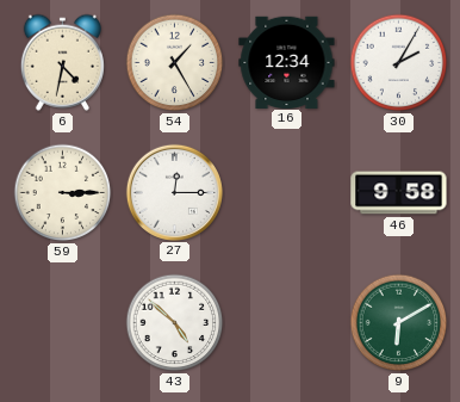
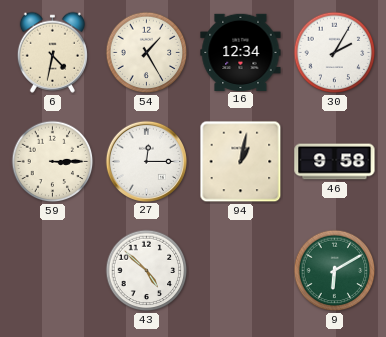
94: none -> 1:02
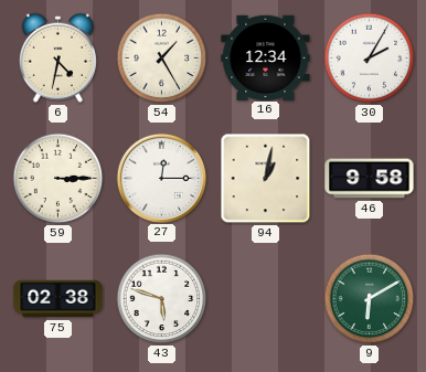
75: none -> 02:38
43: 4:52 -> 5:48
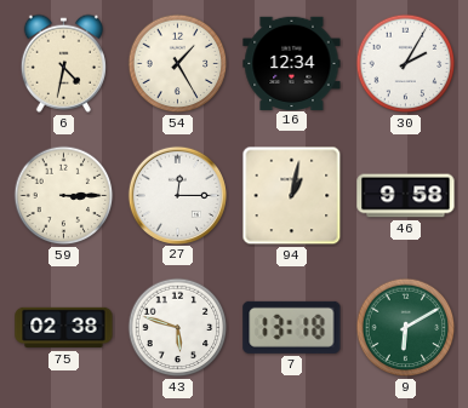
7: none -> 13:18
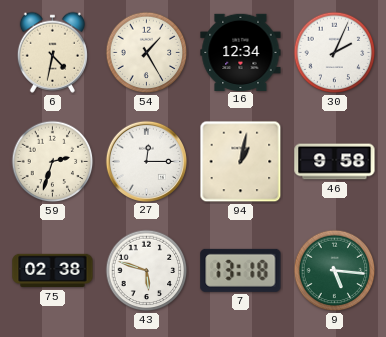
30: 2:05 -> 2:04
59: 3:15 -> 2:33
9: 6:10 -> 5:16
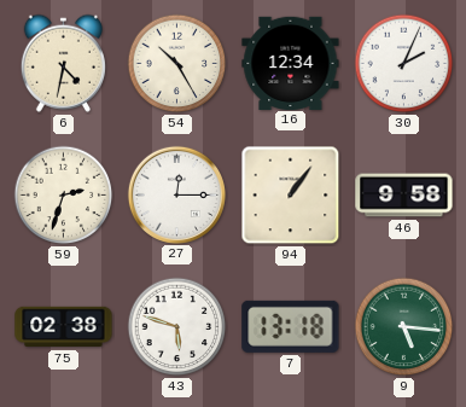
54: 1:25 -> 10:25
94: 1:02 -> 1:06
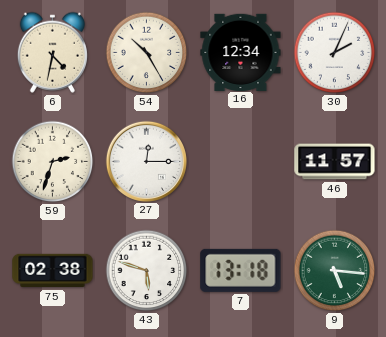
94: 1:06 -> none
46: 9:58 -> 11:57
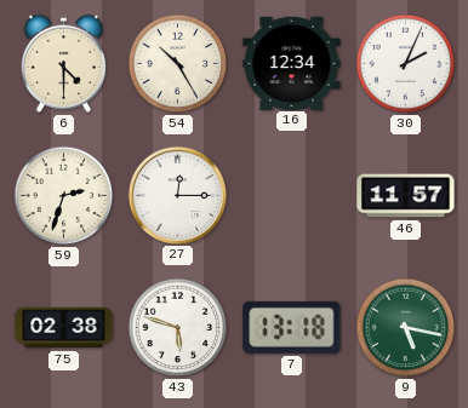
6: 4:32 -> 4:30
9: 5:16 -> 5:17
